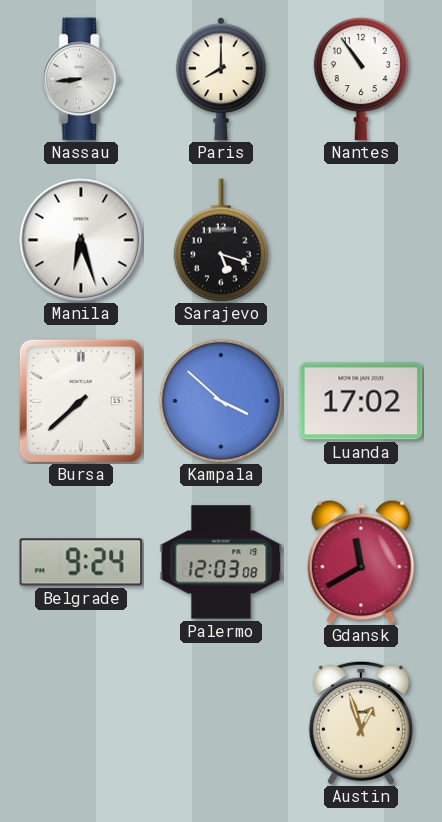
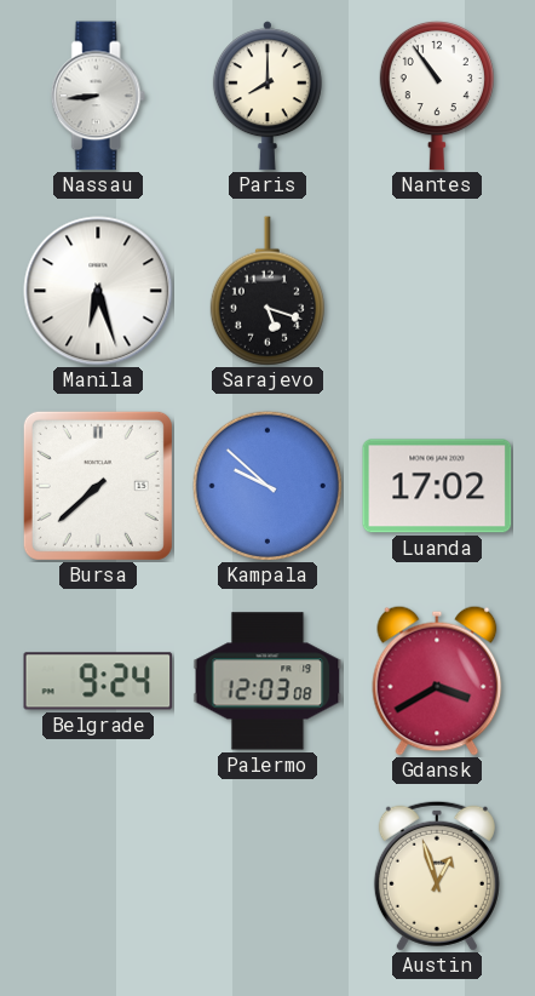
Kampala: 3:52 -> 9:52
Gdansk: 11:40 -> 3:40
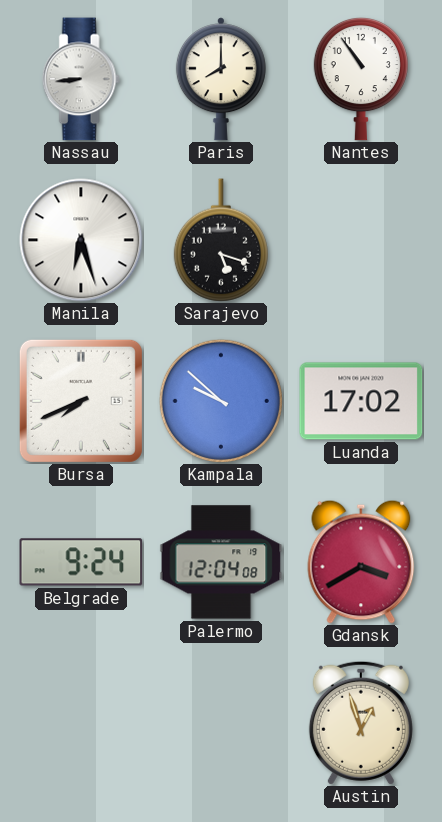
Bursa: 7:38 -> 7:41
Palermo: 12:03 -> 12:04
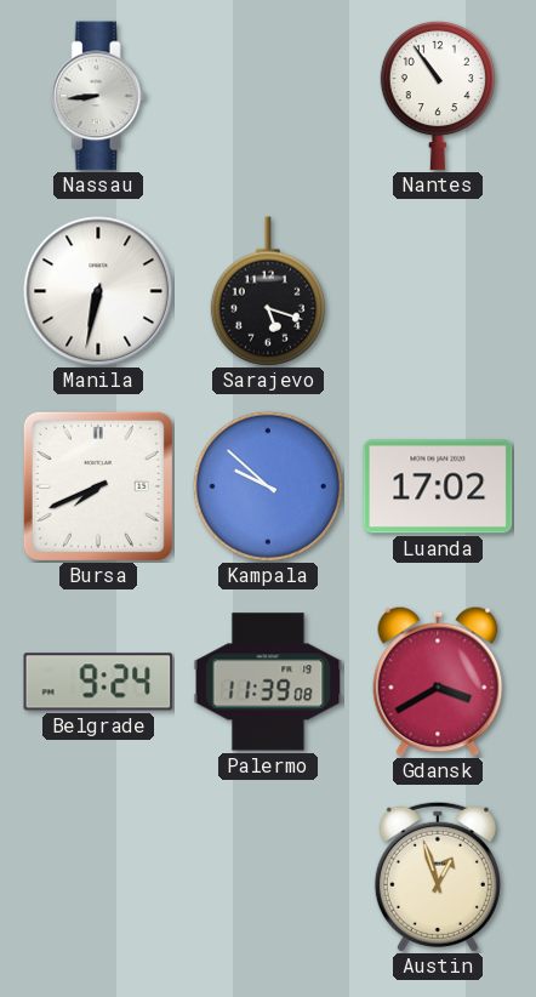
Paris: 8:00 -> none
Manila: 6:27 -> 6:32
Palermo: 12:04 -> 11:39
